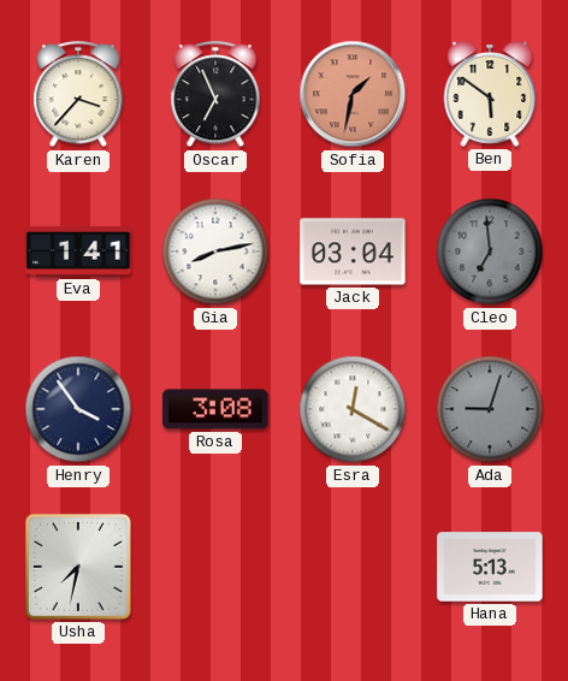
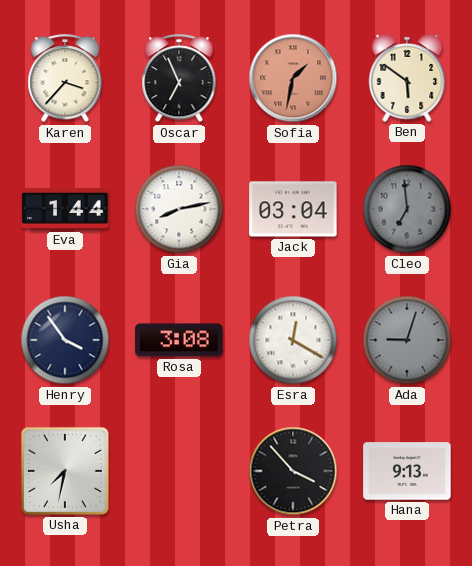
Eva: 1:41 -> 1:44
Petra: none -> 3:53
Hana: 5:13 -> 9:13
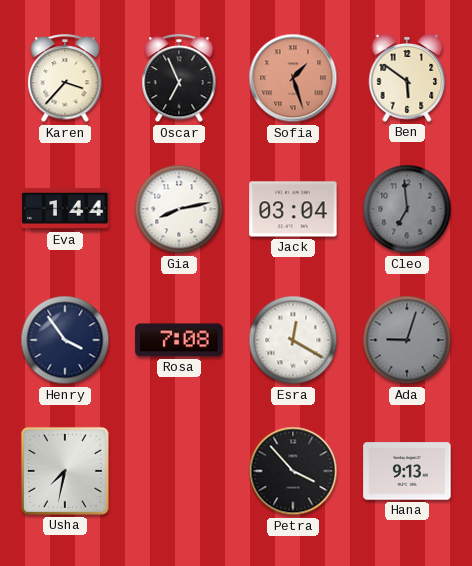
Sofia: 1:32 -> 1:27
Rosa: 3:08 -> 7:08
